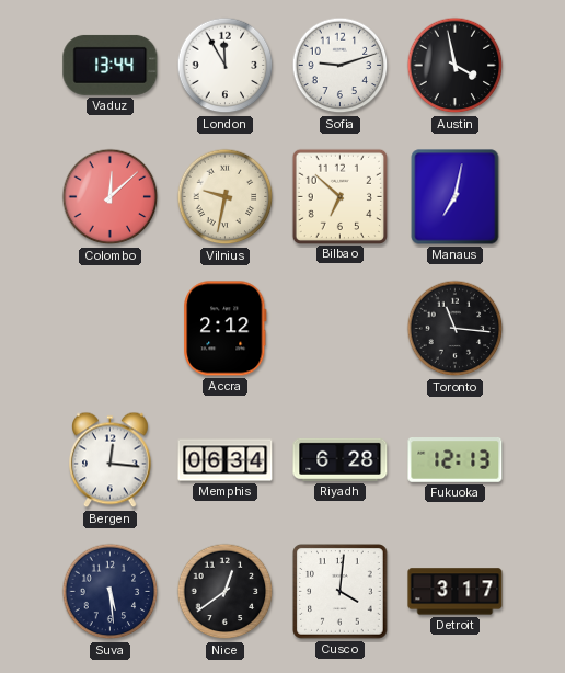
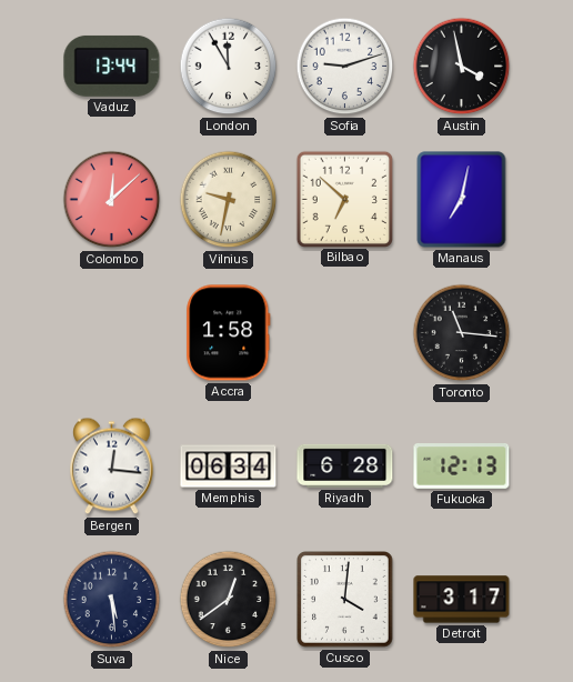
Accra: 2:12 -> 1:58
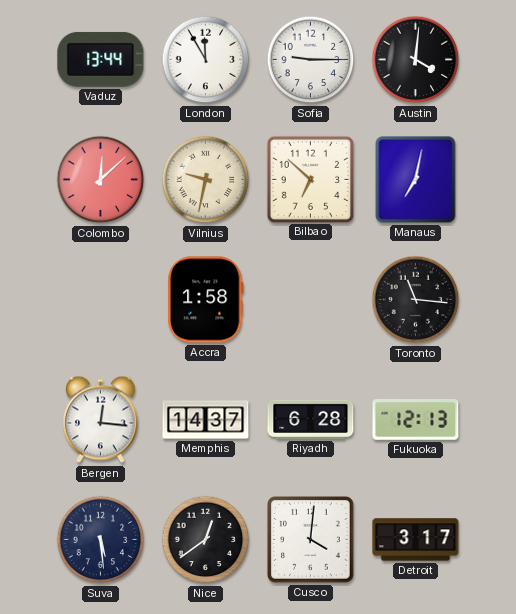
Sofia: 9:12 -> 9:15
Austin: 3:58 -> 4:01
Memphis: 06:34 -> 14:37
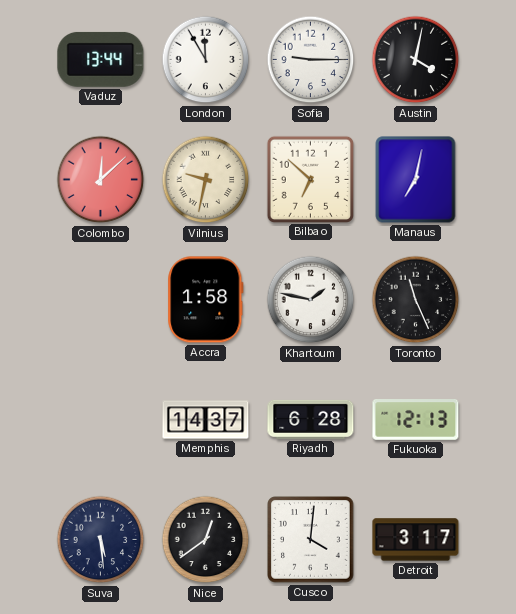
Austin: 4:01 -> 4:02
Khartoum: none -> 1:47
Toronto: 11:16 -> 11:26
Bergen: 12:16 -> none
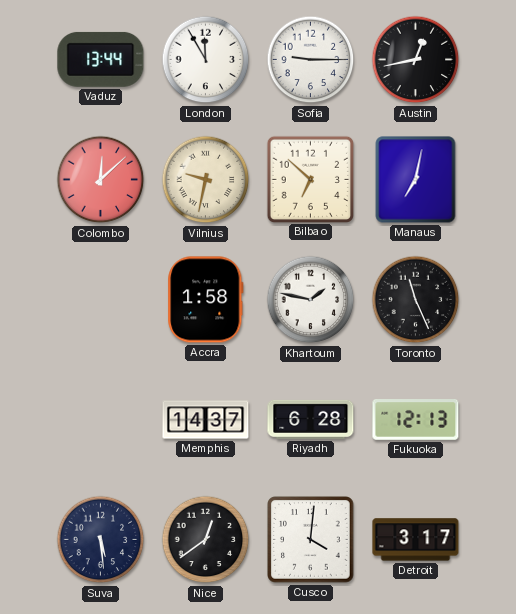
Austin: 4:02 -> 12:43
